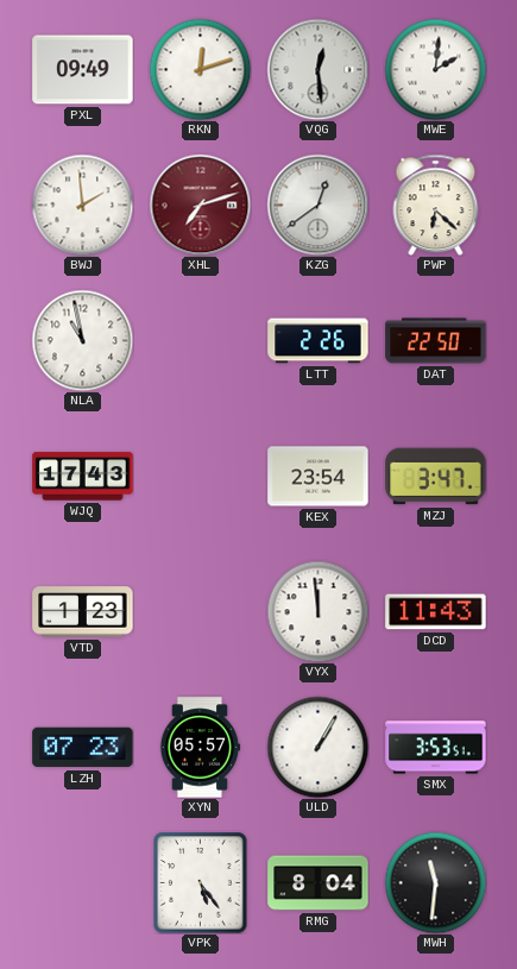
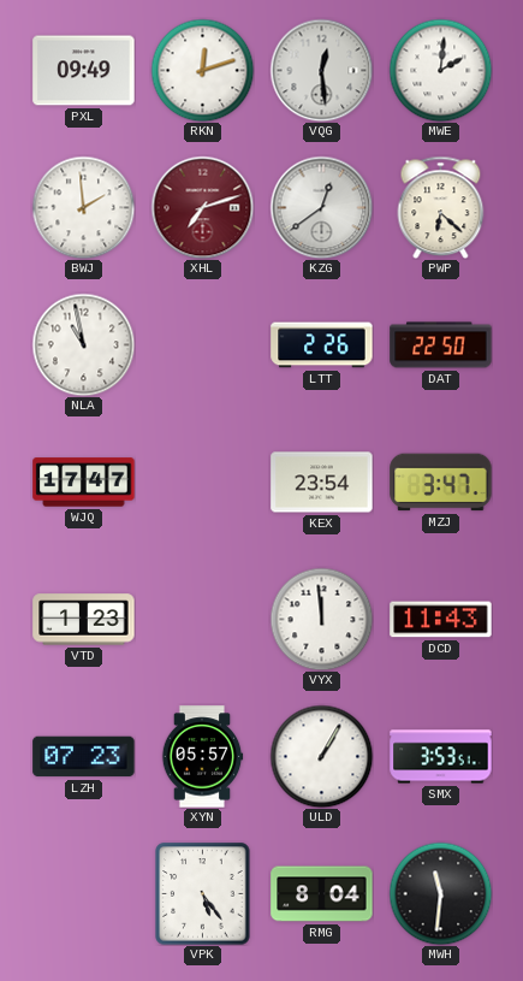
WJQ: 17:43 -> 17:47
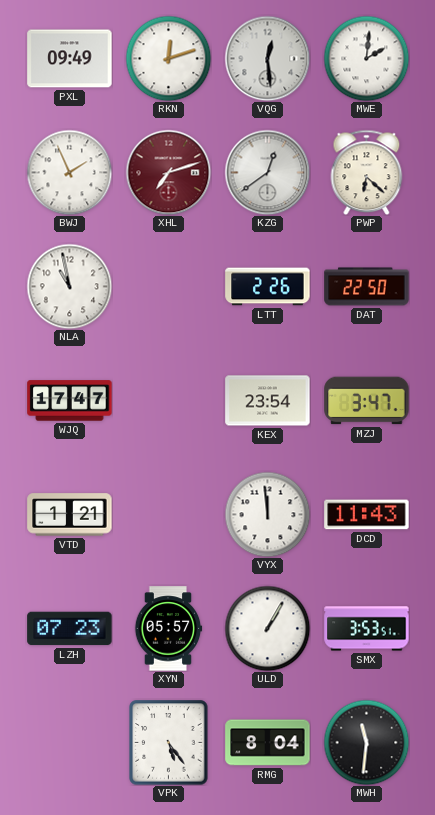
BWJ: 1:59 -> 1:56
VTD: 1:23 -> 1:21
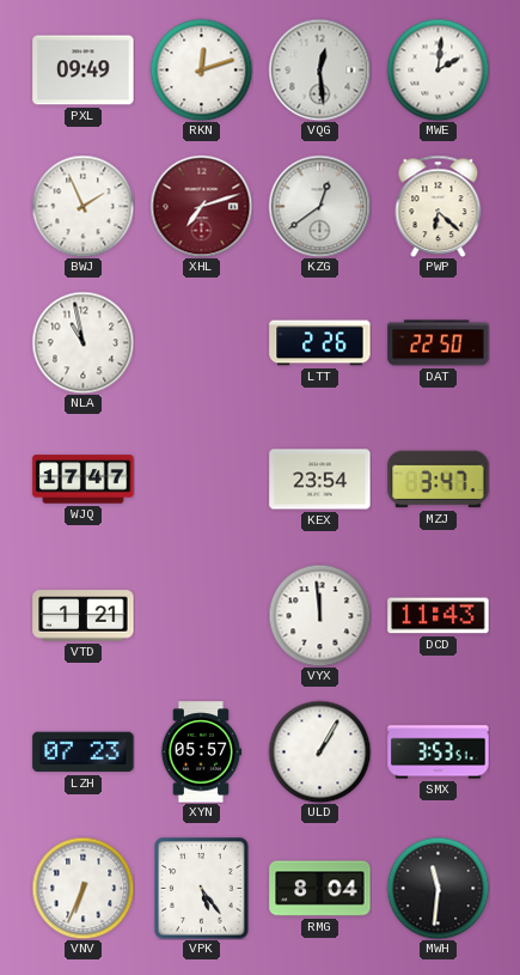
VNV: none -> 6:34
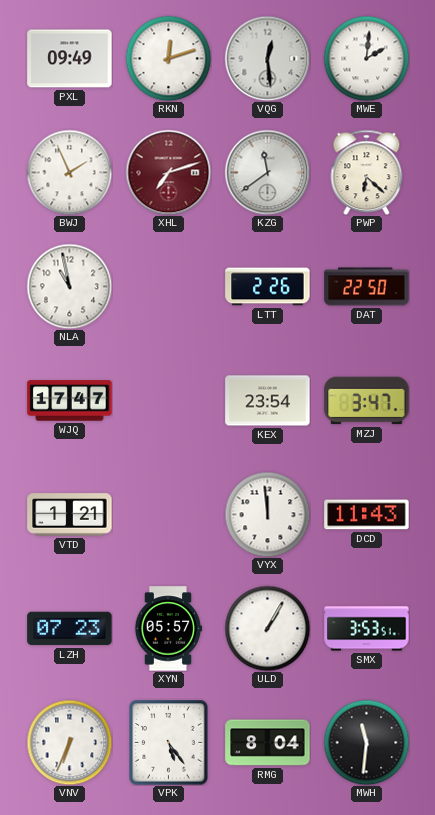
KZG: 12:39 -> 11:39
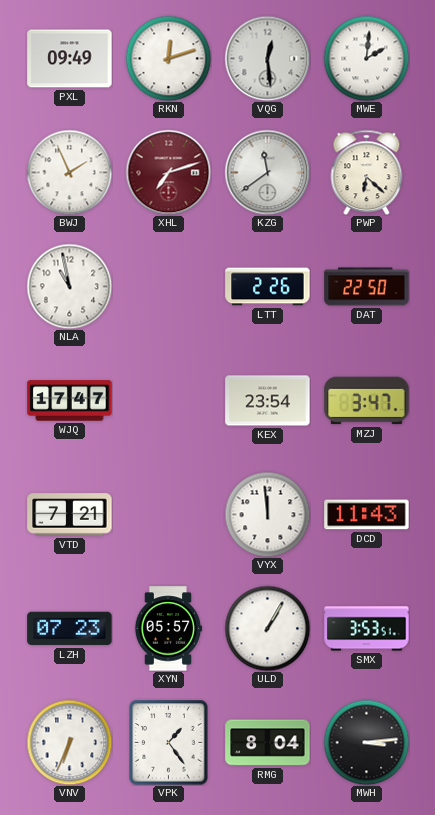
VTD: 1:21 -> 7:21
VPK: 5:24 -> 1:24
MWH: 11:31 -> 3:14
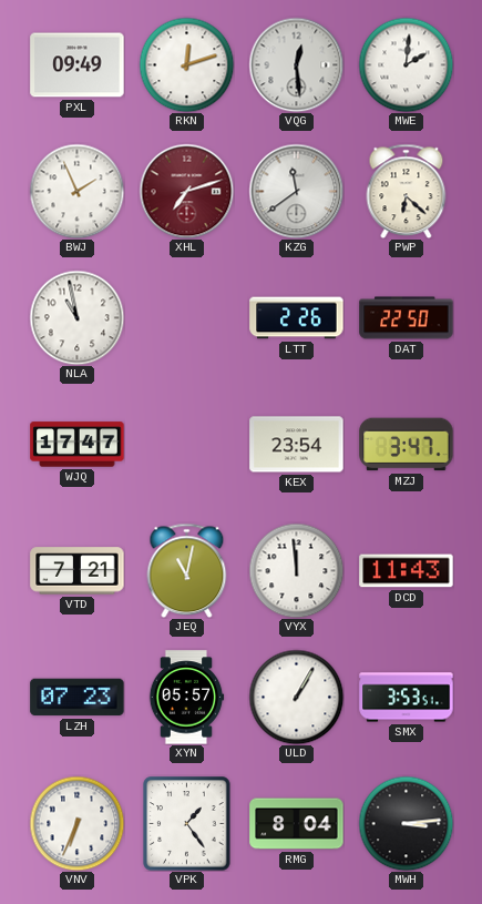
JEQ: none -> 11:02
